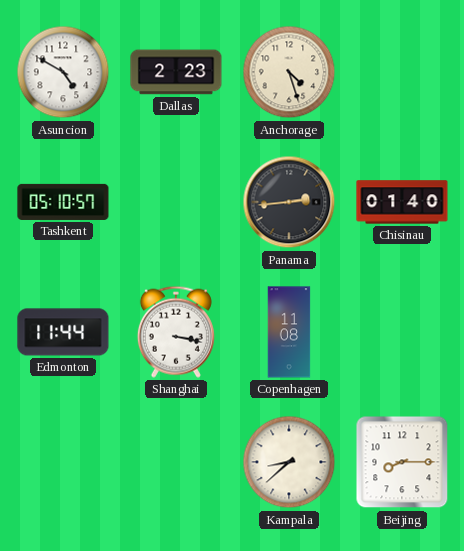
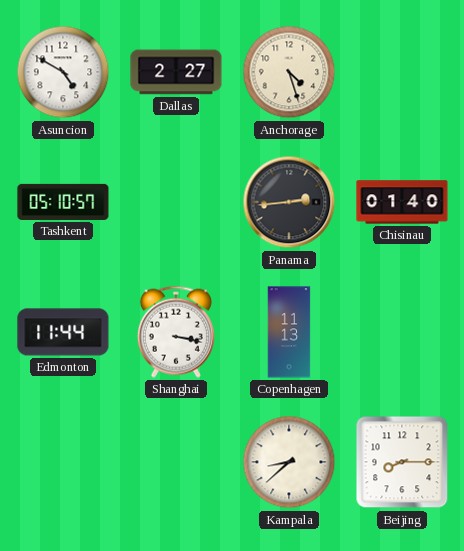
Dallas: 2:23 -> 2:27
Copenhagen: 11:08 -> 11:13
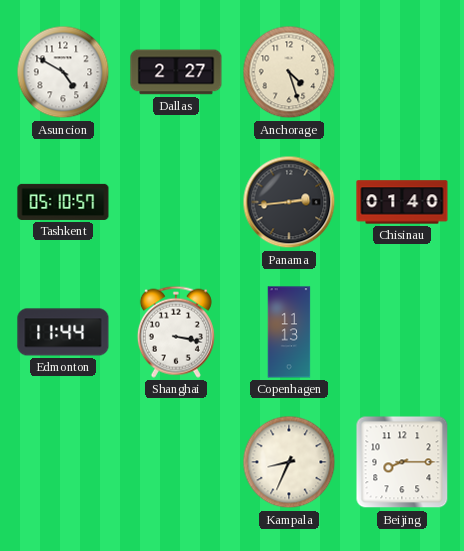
Kampala: 8:38 -> 8:34
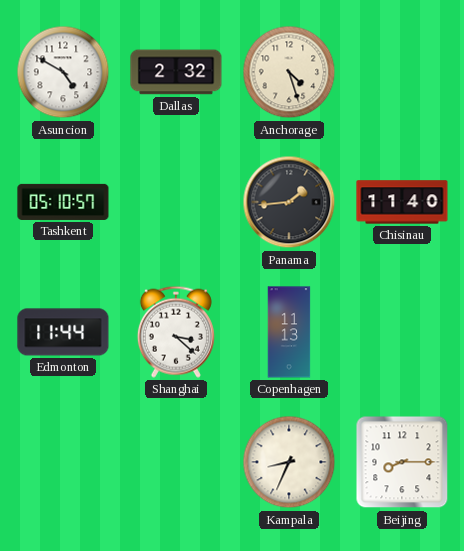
Dallas: 2:27 -> 2:32
Panama: 2:44 -> 1:44
Chisinau: 01:40 -> 11:40
Shanghai: 3:17 -> 3:22
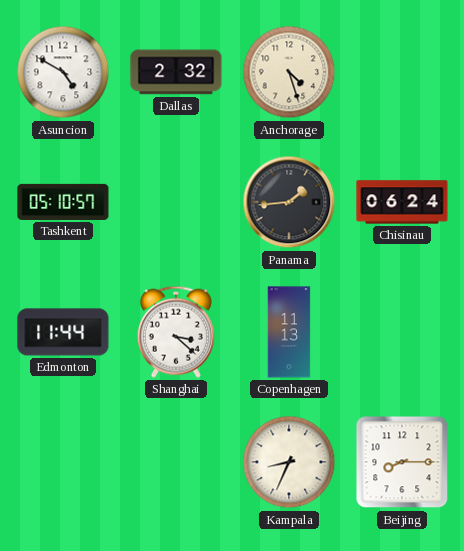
Chisinau: 11:40 -> 06:24
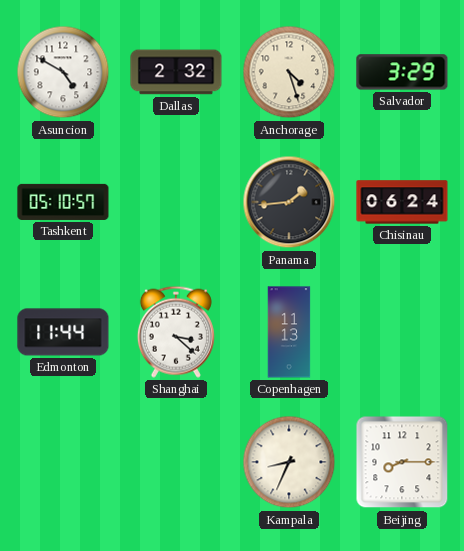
Salvador: none -> 3:29
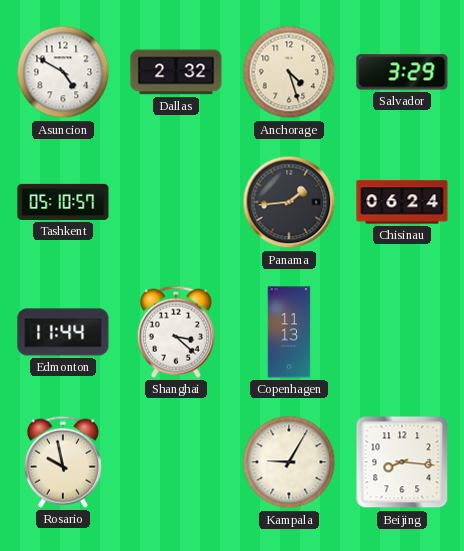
Rosario: none -> 9:58
Kampala: 8:34 -> 9:05
Beijing: 8:15 -> 8:16
